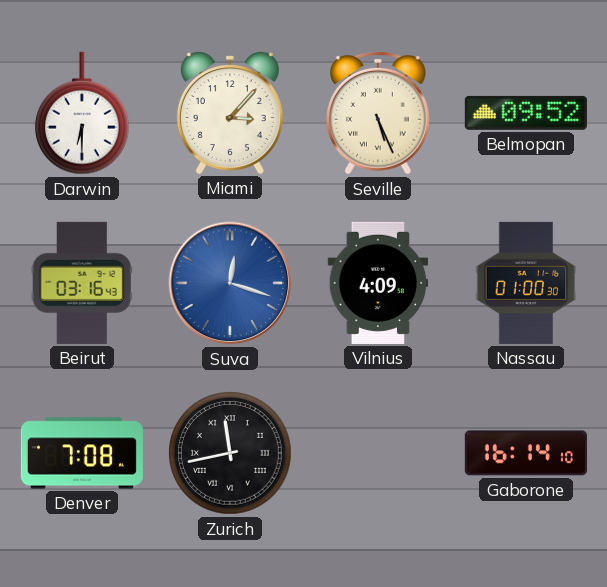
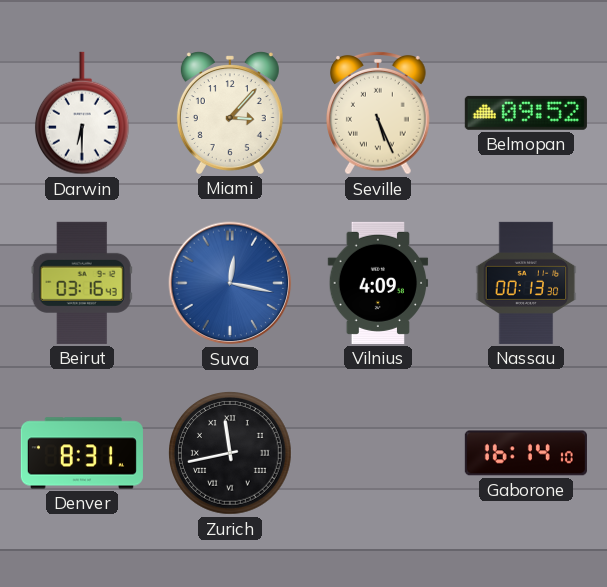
Suva: 12:18 -> 12:17
Nassau: 01:00 -> 00:13
Denver: 7:08 -> 8:31
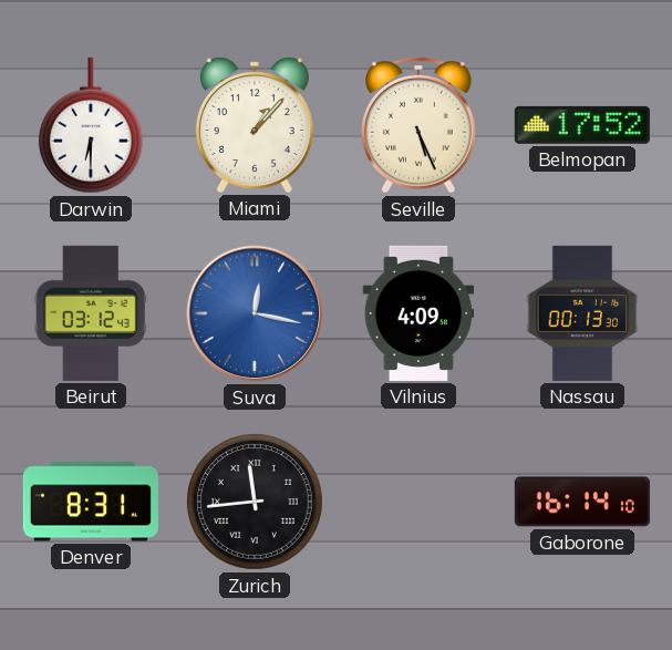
Miami: 3:07 -> 1:07
Belmopan: 09:52 -> 17:52
Beirut: 03:16 -> 03:12
Zurich: 11:43 -> 11:44
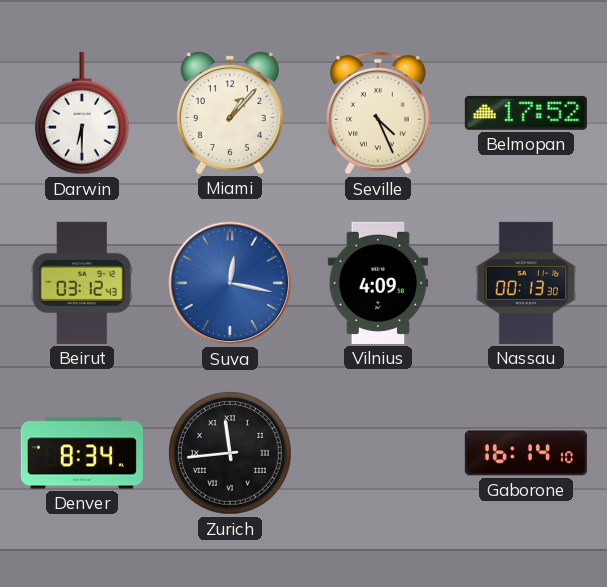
Seville: 5:26 -> 4:26
Denver: 8:31 -> 8:34
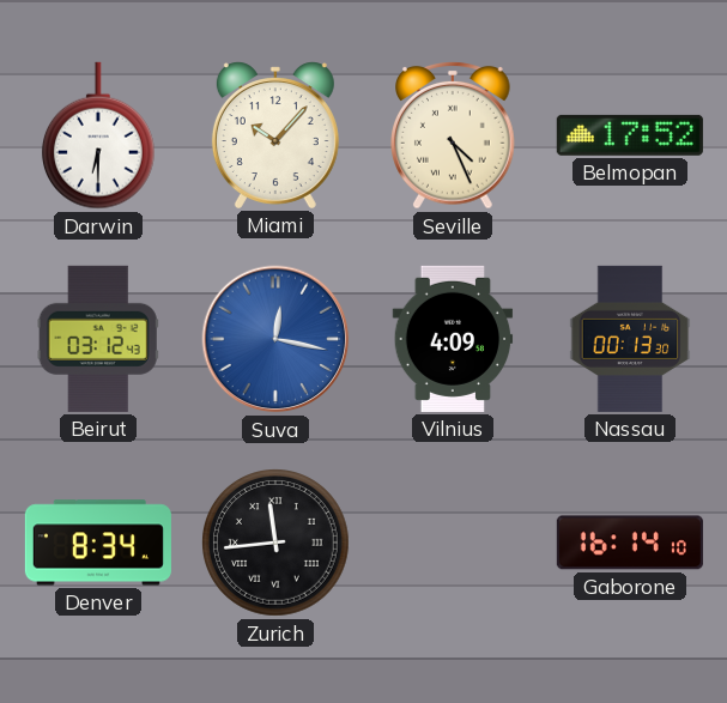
Miami: 1:07 -> 10:07
